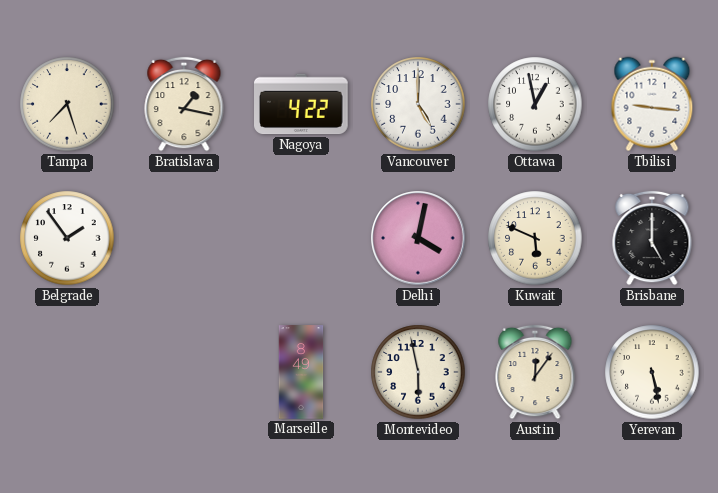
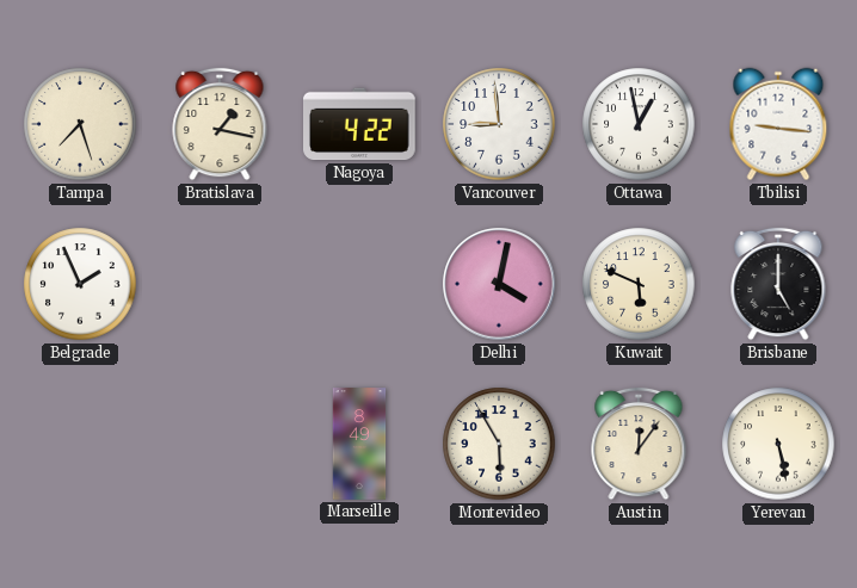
Vancouver: 5:00 -> 8:59
Belgrade: 1:54 -> 1:56
Montevideo: 5:58 -> 5:55
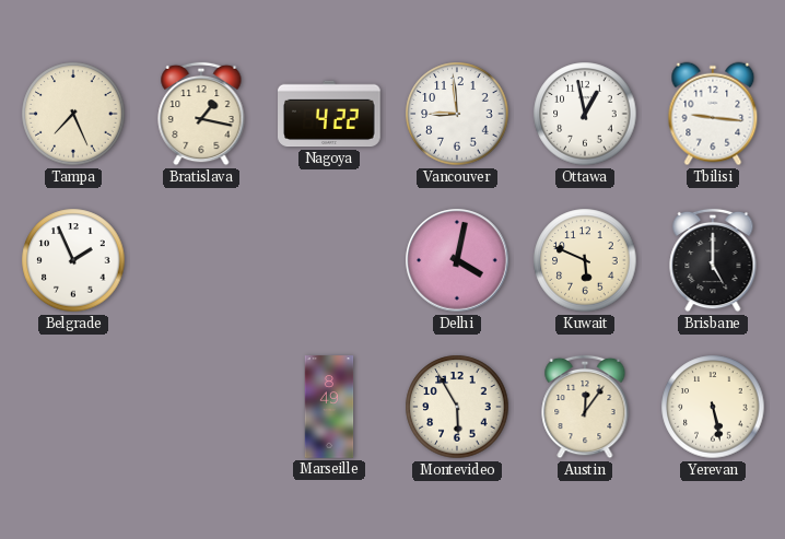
Tampa: 7:27 -> 7:26
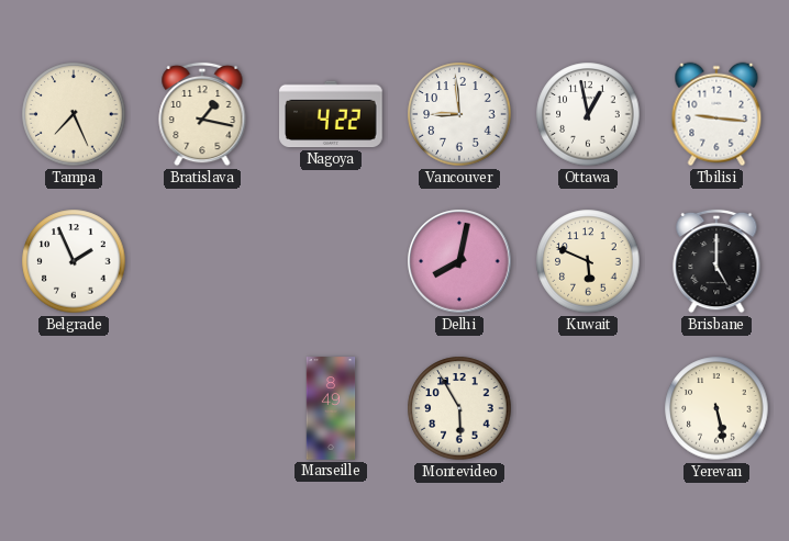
Delhi: 4:02 -> 8:02
Austin: 12:06 -> none
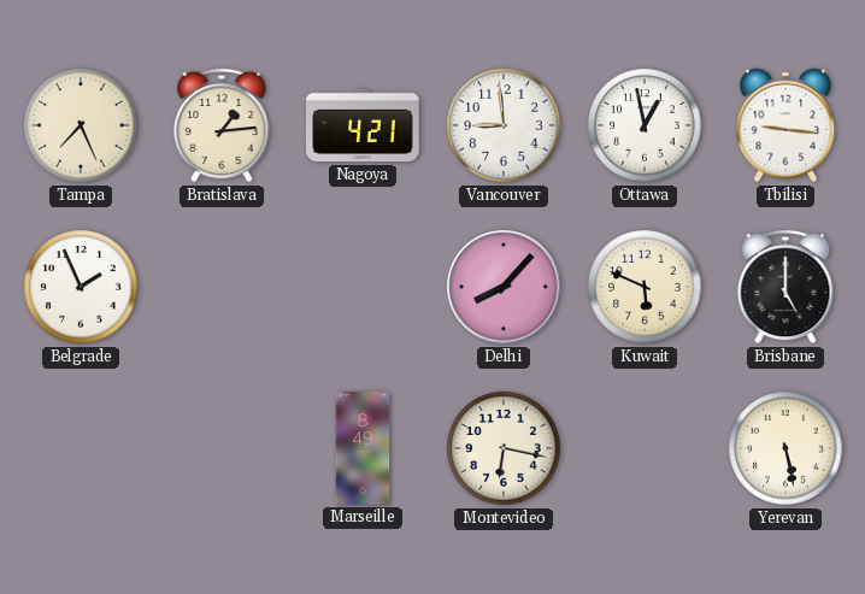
Bratislava: 1:17 -> 1:14
Nagoya: 4:22 -> 4:21
Delhi: 8:02 -> 8:07
Montevideo: 5:55 -> 6:17
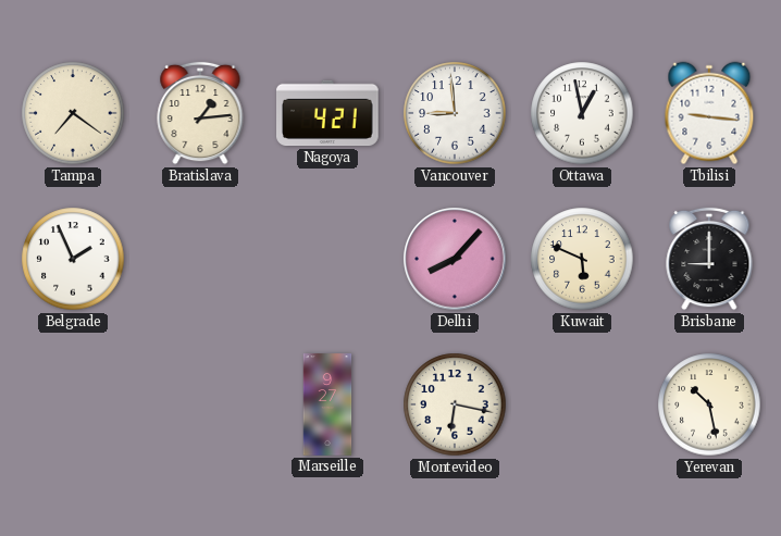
Tampa: 7:26 -> 7:21
Brisbane: 5:00 -> 9:00
Marseille: 8:49 -> 9:27
Yerevan: 5:28 -> 10:28
